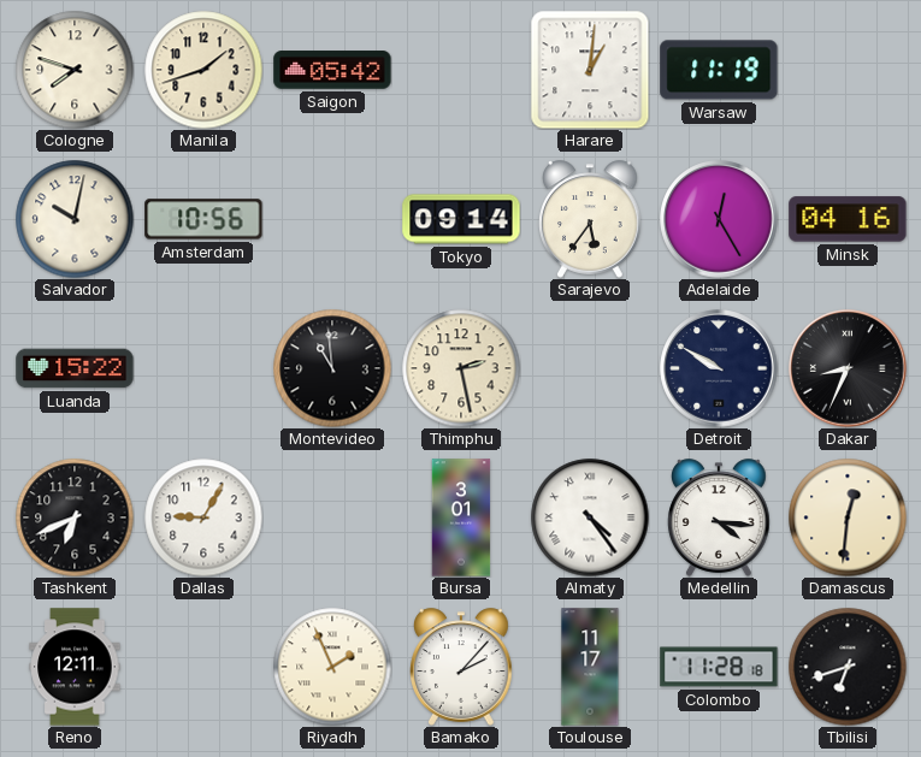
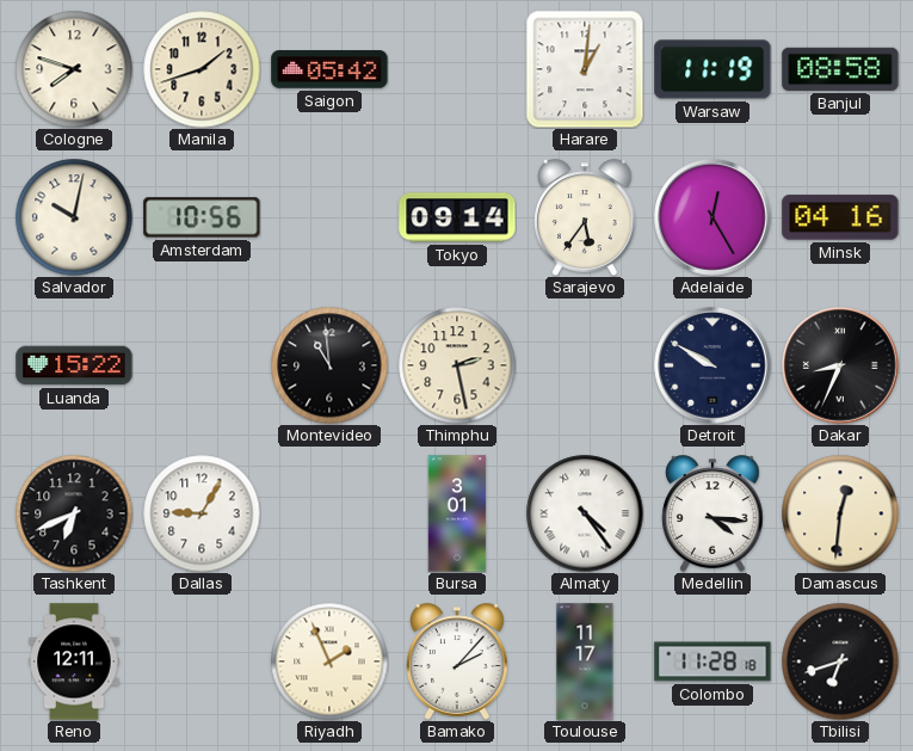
Banjul: none -> 08:58
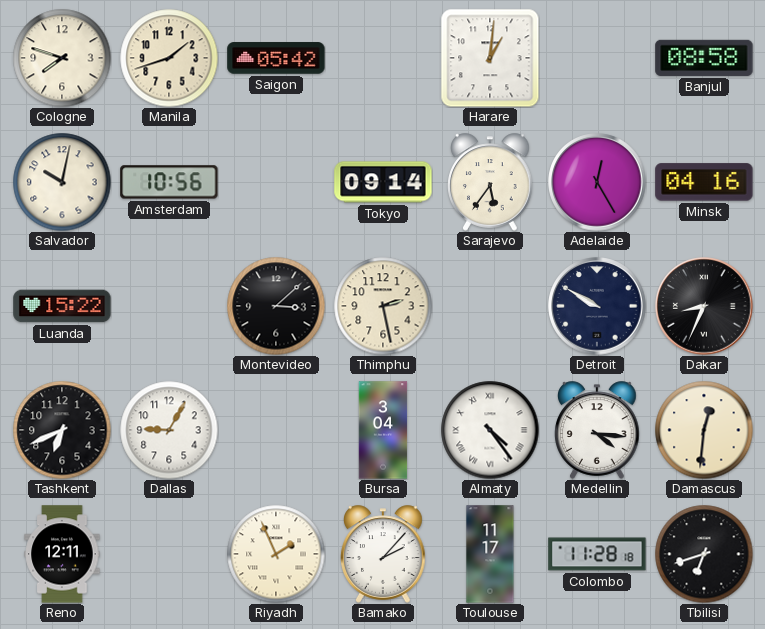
Warsaw: 11:19 -> none
Montevideo: 10:59 -> 3:08
Bursa: 3:01 -> 3:04
